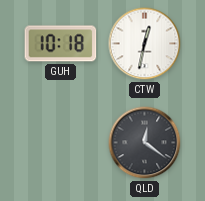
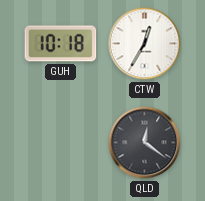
CTW: 12:32 -> 12:35
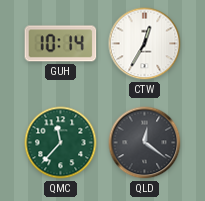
GUH: 10:18 -> 10:14
QMC: none -> 11:37
